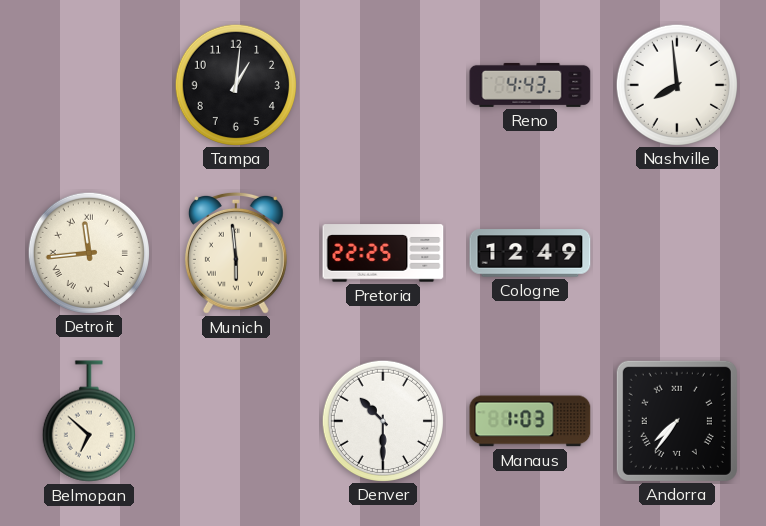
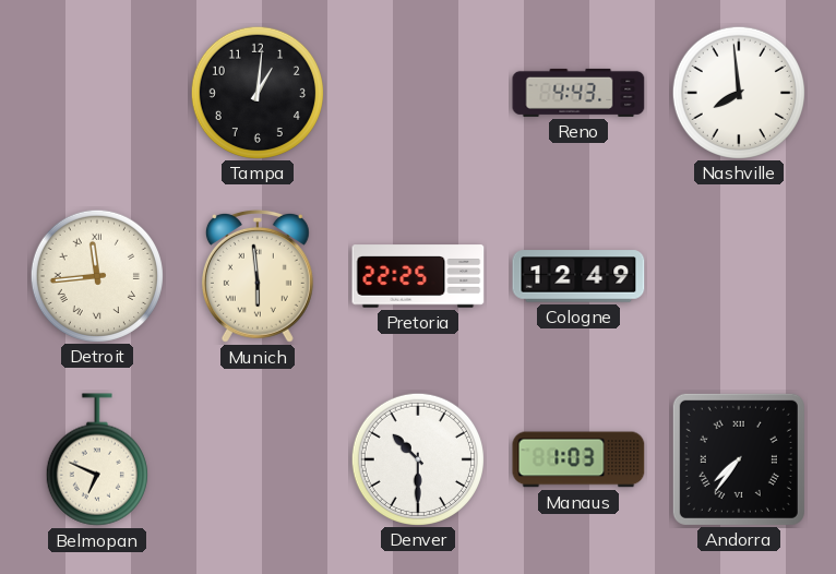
Belmopan: 6:52 -> 6:49
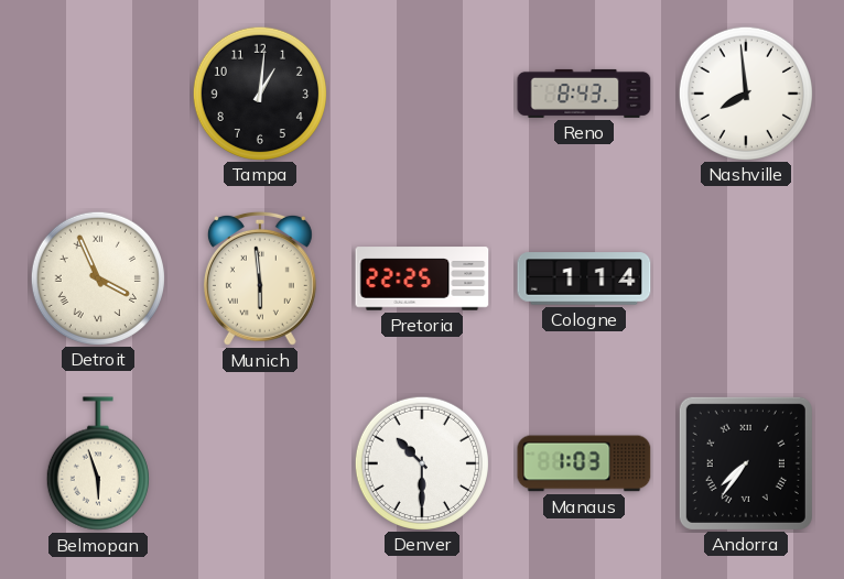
Reno: 4:43 -> 8:43
Detroit: 11:44 -> 3:56
Cologne: 12:49 -> 1:14
Belmopan: 6:49 -> 5:57
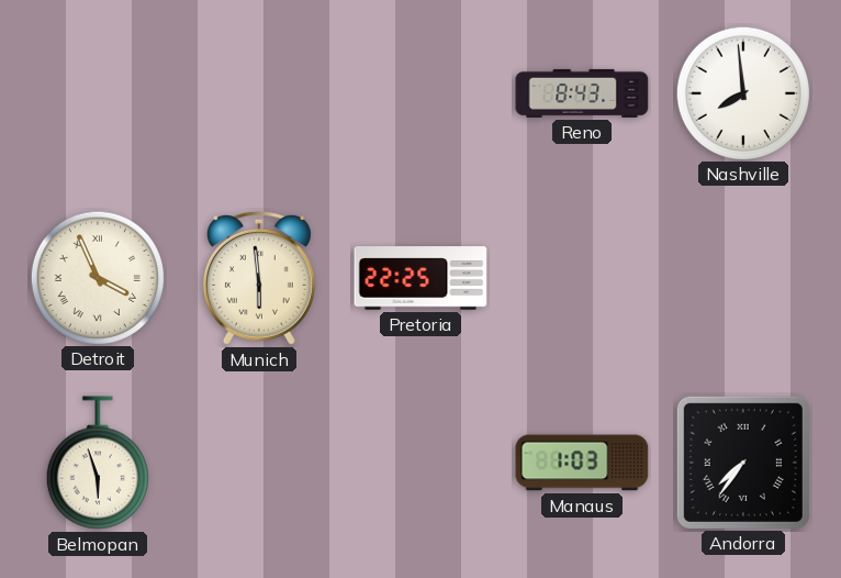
Tampa: 1:01 -> none
Cologne: 1:14 -> none
Denver: 10:30 -> none
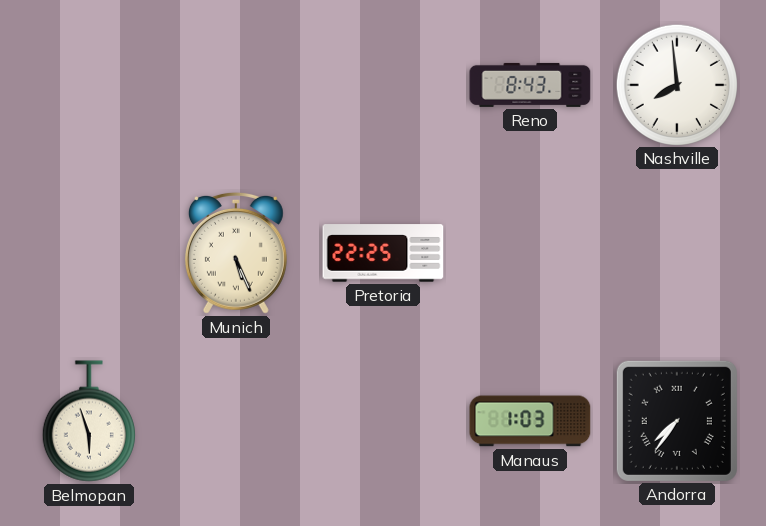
Detroit: 3:56 -> none
Munich: 5:59 -> 5:26
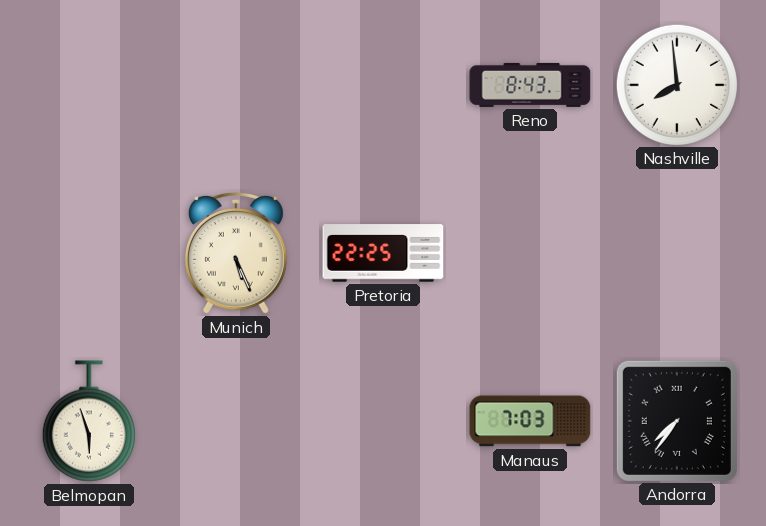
Manaus: 1:03 -> 7:03
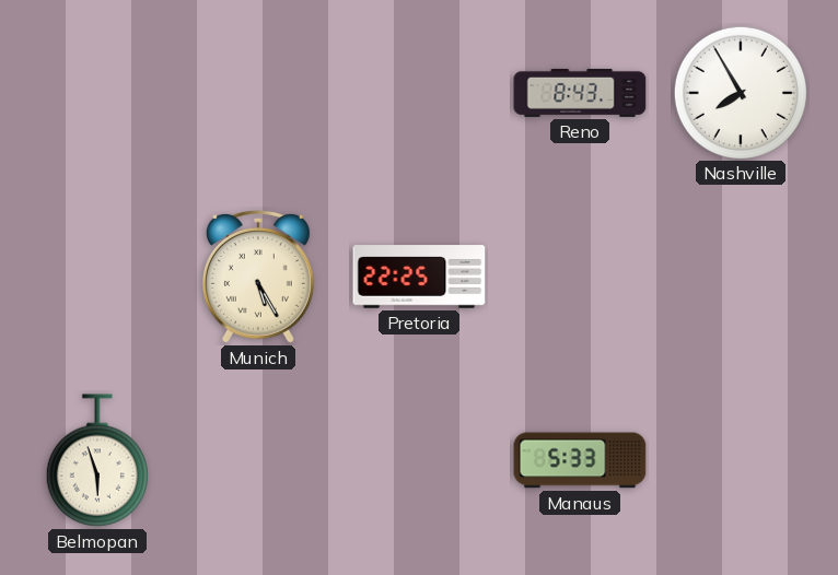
Nashville: 7:59 -> 7:55
Munich: 5:26 -> 5:25
Manaus: 7:03 -> 5:33
Andorra: 7:36 -> none
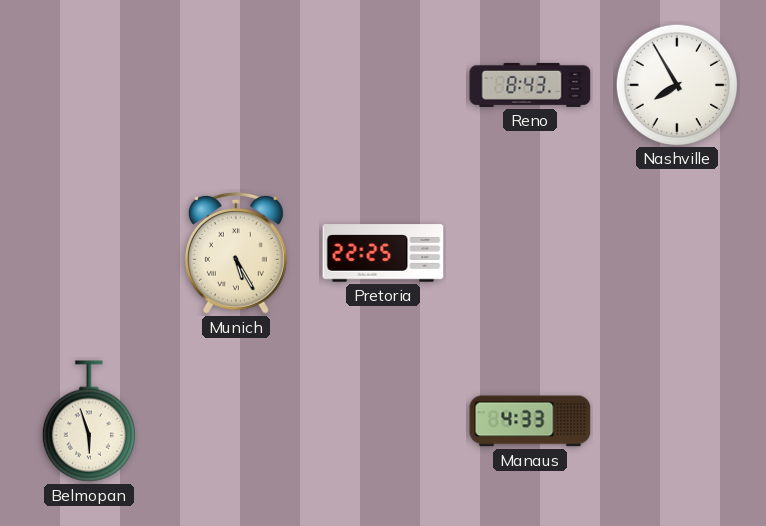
Manaus: 5:33 -> 4:33
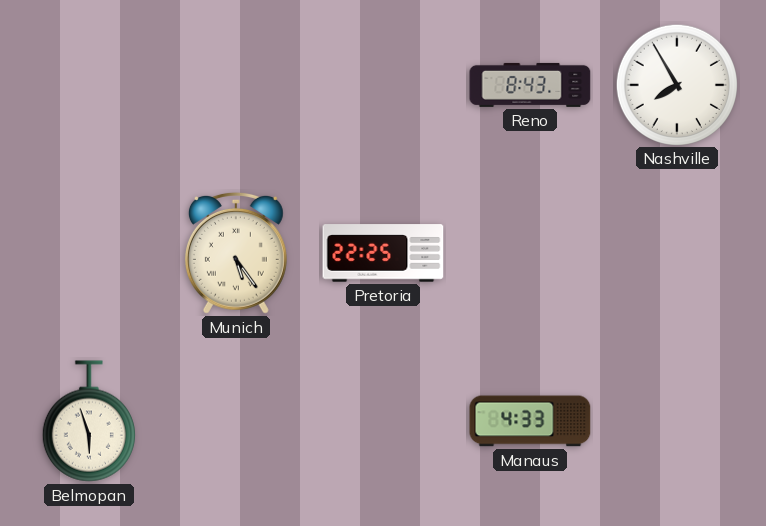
Munich: 5:25 -> 5:24
